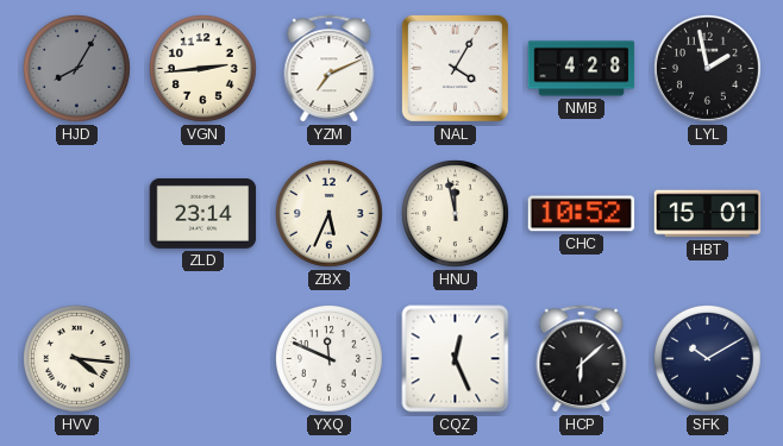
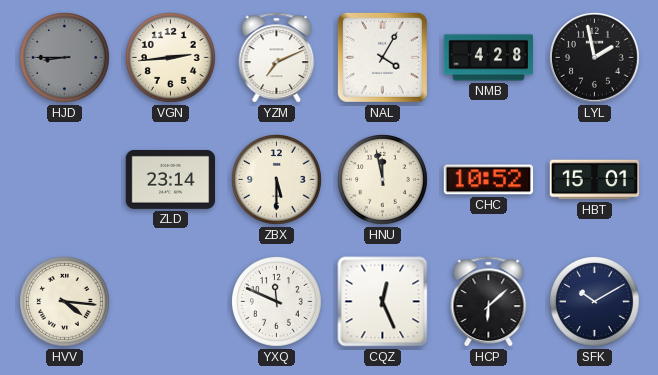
HJD: 8:05 -> 8:45
ZBX: 5:34 -> 5:30
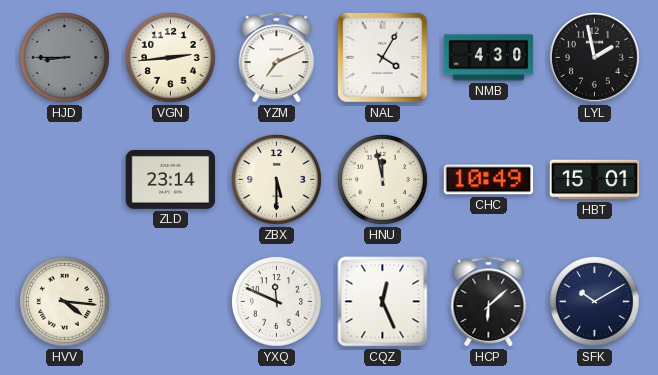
NMB: 4:28 -> 4:30
CHC: 10:52 -> 10:49
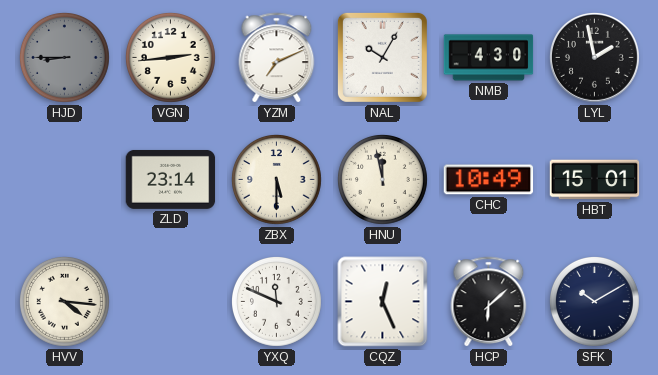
NAL: 4:05 -> 10:05
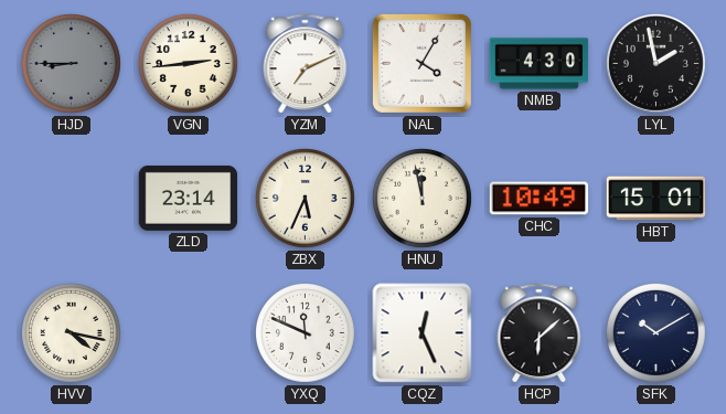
NAL: 10:05 -> 4:05
ZBX: 5:30 -> 5:34
HVV: 4:16 -> 4:17
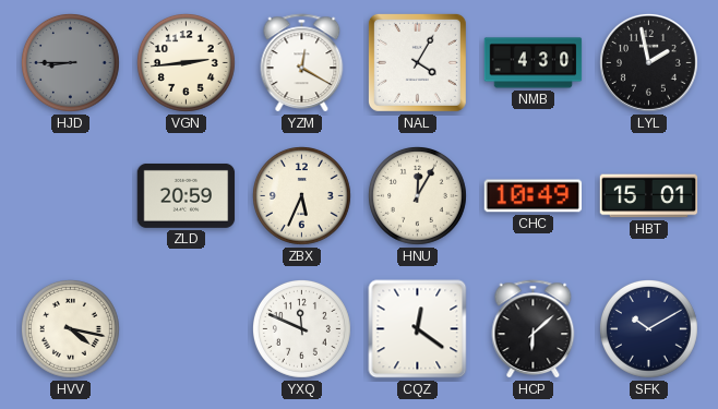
YZM: 7:11 -> 12:20
ZLD: 23:14 -> 20:59
HNU: 11:58 -> 12:05
CQZ: 12:26 -> 12:21
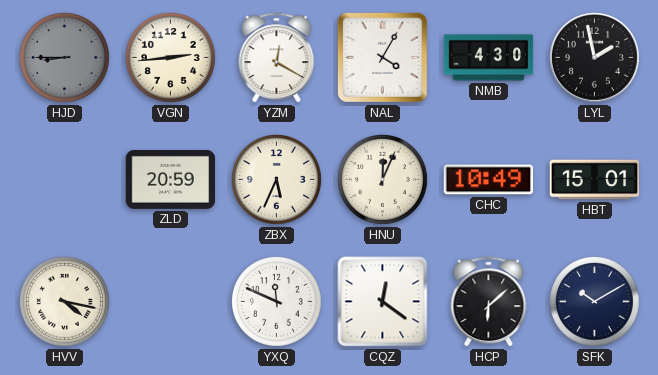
HNU: 12:05 -> 12:04
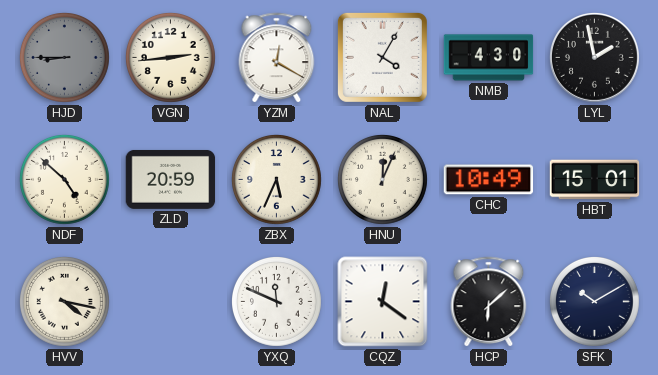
NDF: none -> 4:52
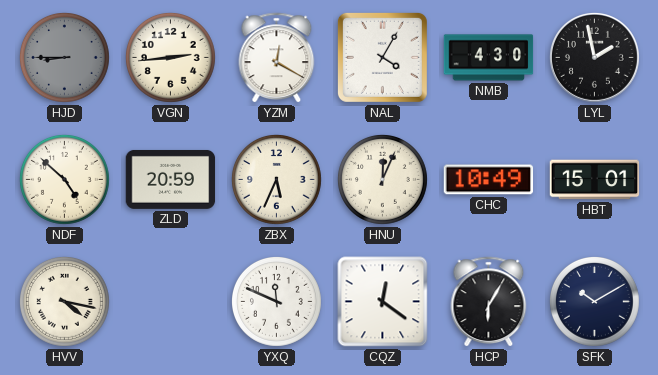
HCP: 6:08 -> 6:05
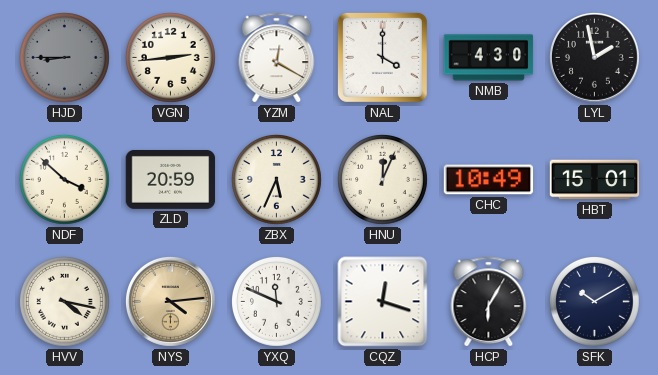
NAL: 4:05 -> 4:00
NDF: 4:52 -> 3:52
NYS: none -> 4:14
CQZ: 12:21 -> 12:18
